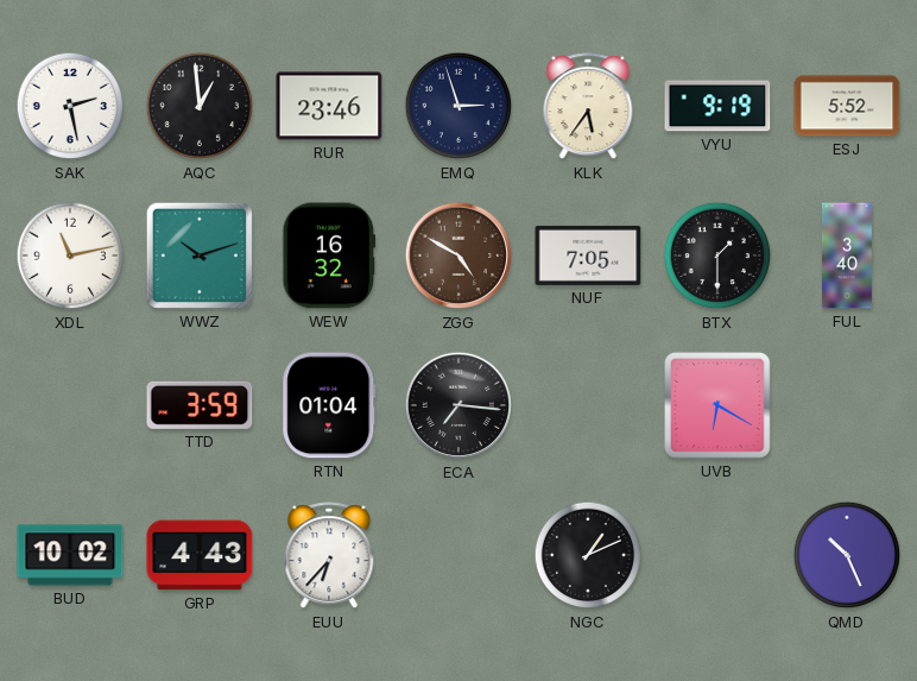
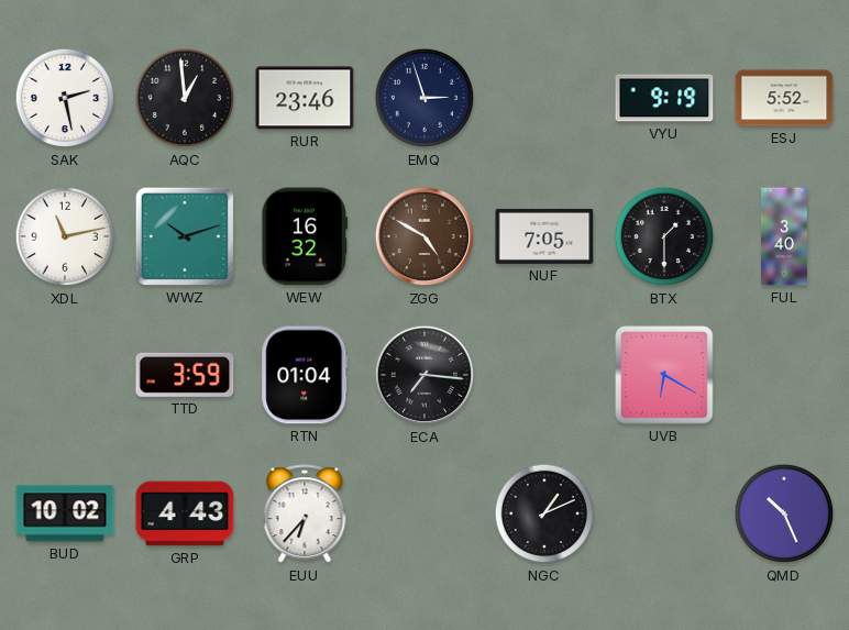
KLK: 5:36 -> none
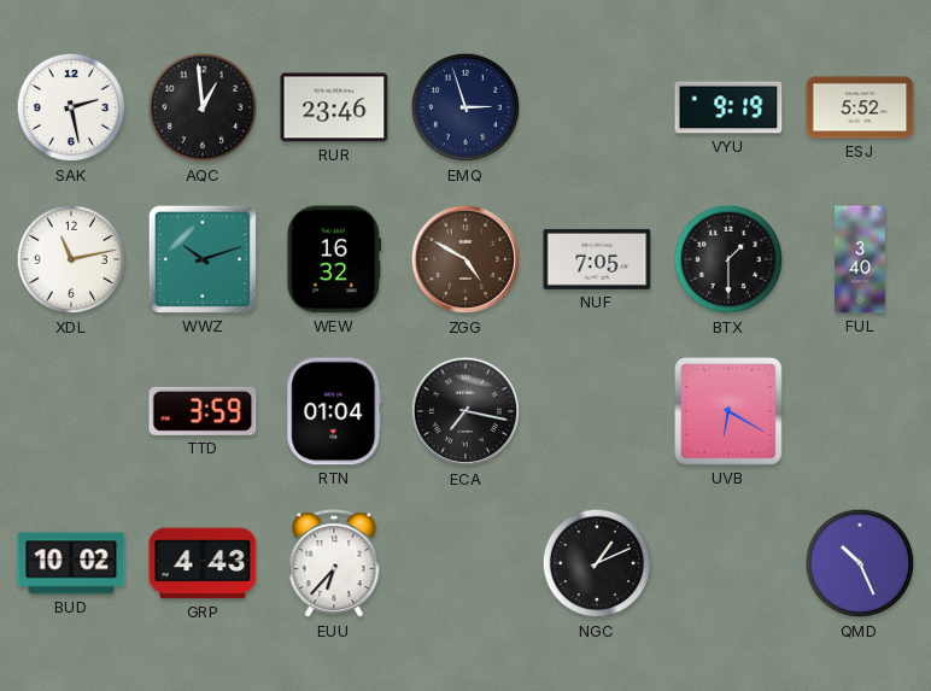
ECA: 7:16 -> 7:17
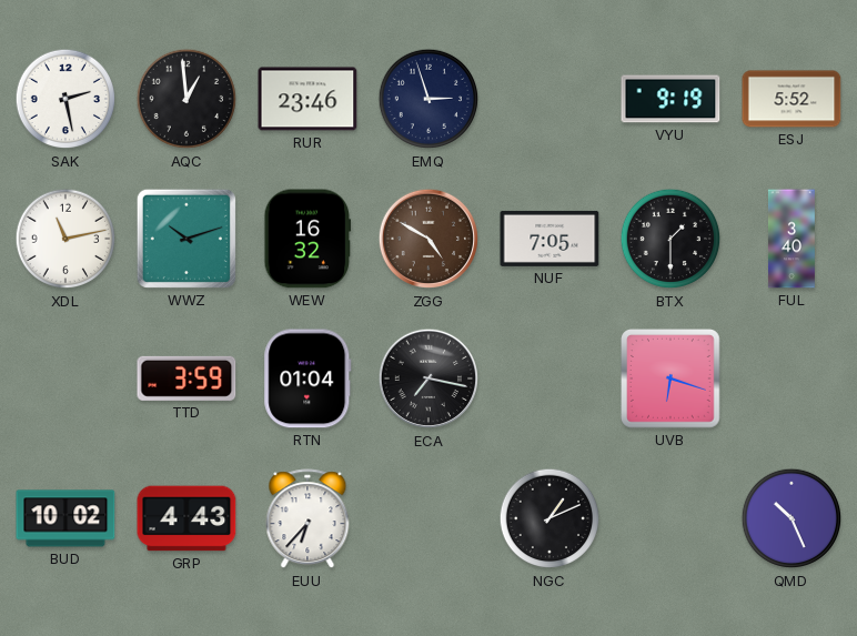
UVB: 6:20 -> 6:18
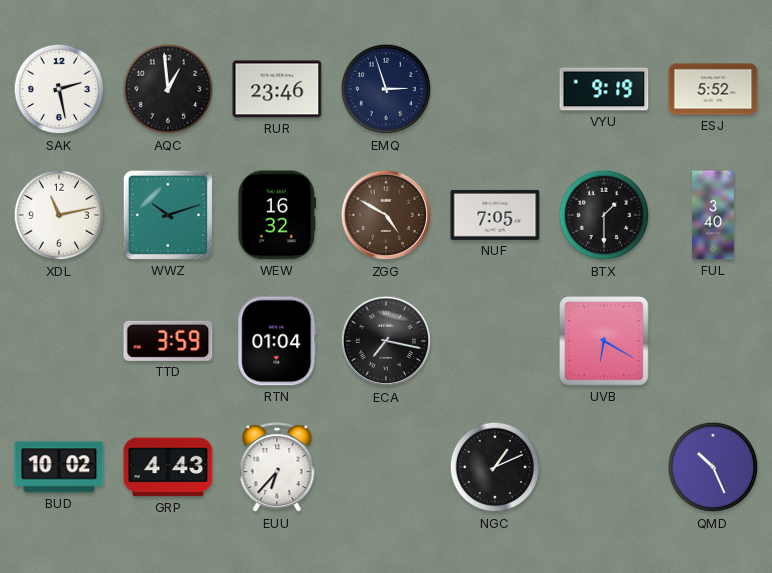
UVB: 6:18 -> 6:20
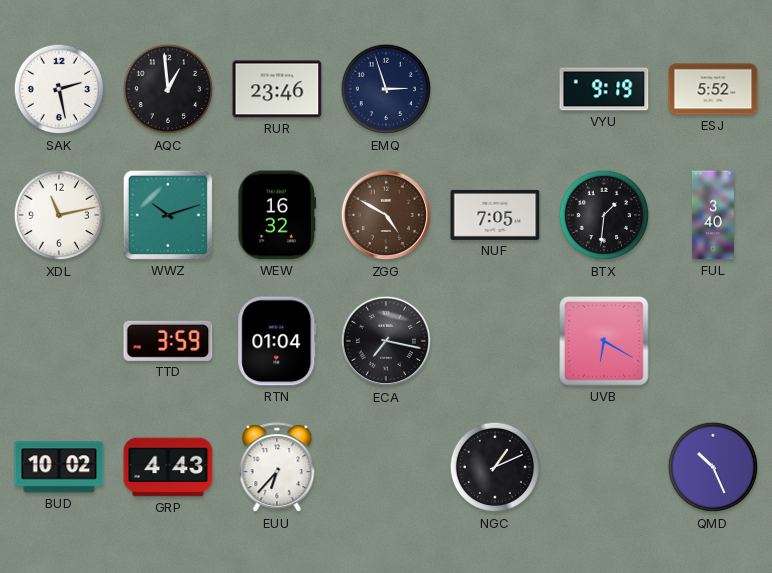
BTX: 1:30 -> 1:31
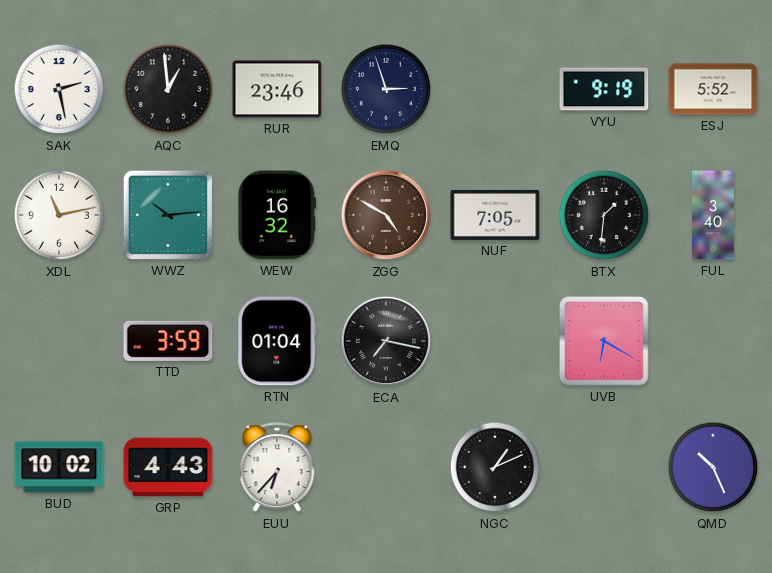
WWZ: 10:12 -> 10:14
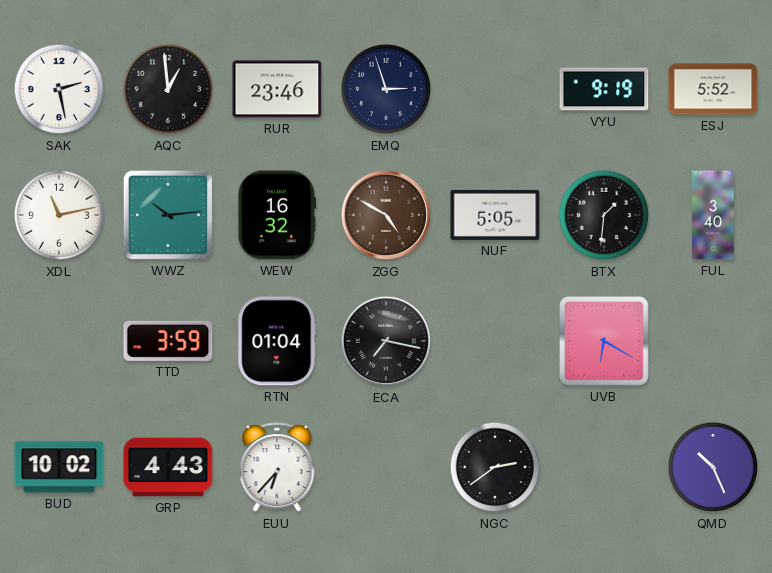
NUF: 7:05 -> 5:05
NGC: 1:11 -> 2:39
